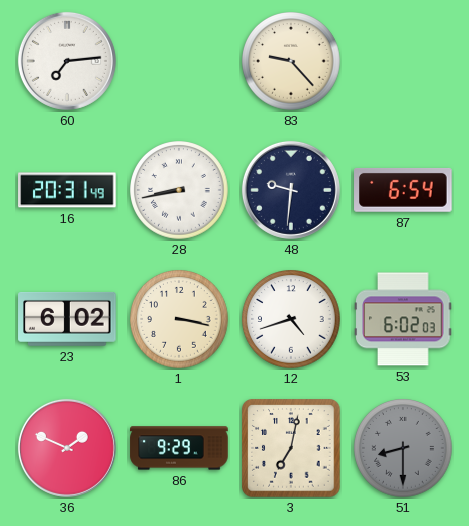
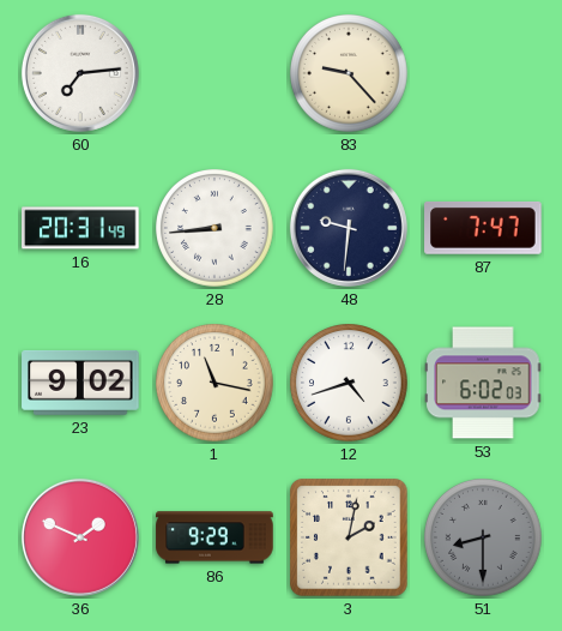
28: 8:43 -> 8:44
87: 6:54 -> 7:47
23: 6:02 -> 9:02
1: 3:17 -> 11:17
3: 7:02 -> 2:02
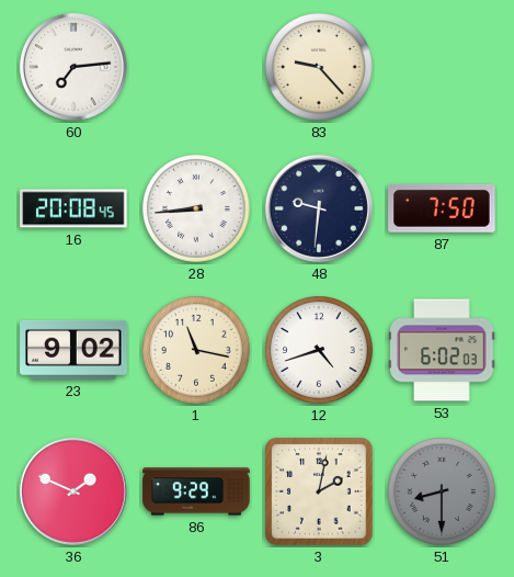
16: 20:31 -> 20:08
87: 7:47 -> 7:50
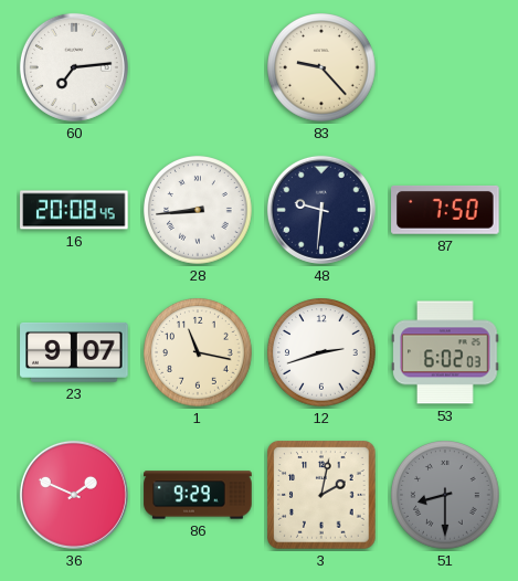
23: 9:02 -> 9:07
12: 4:42 -> 2:42
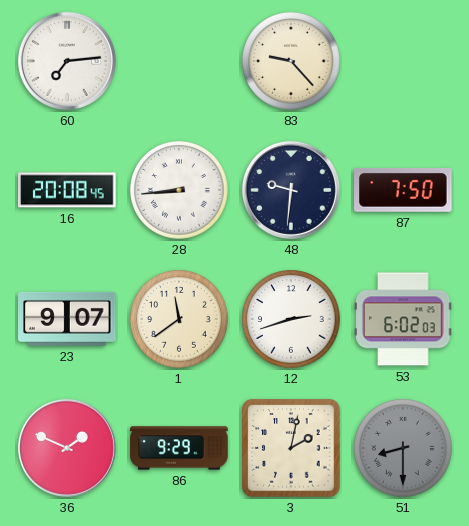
1: 11:17 -> 11:39
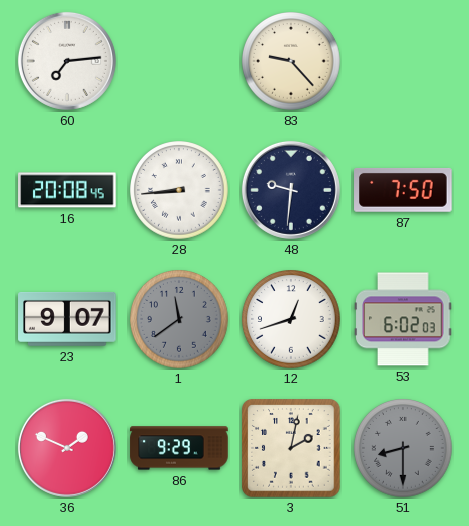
1 dial: cream -> grey
12: 2:42 -> 12:42
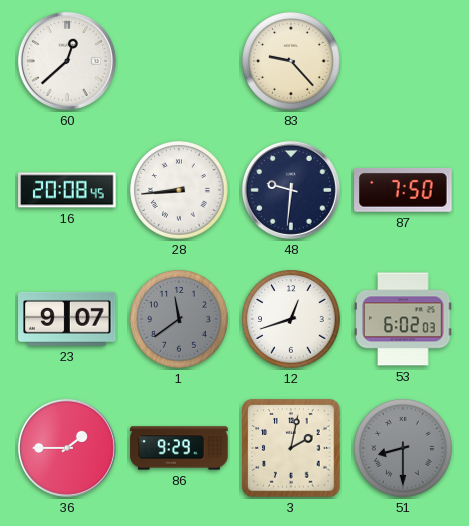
60: 7:14 -> 12:38
36: 1:49 -> 1:45
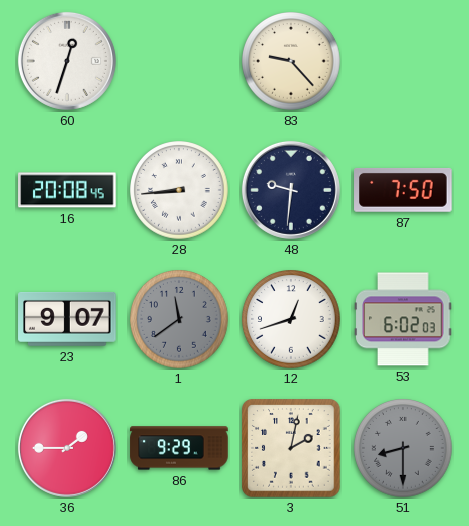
60: 12:38 -> 12:33
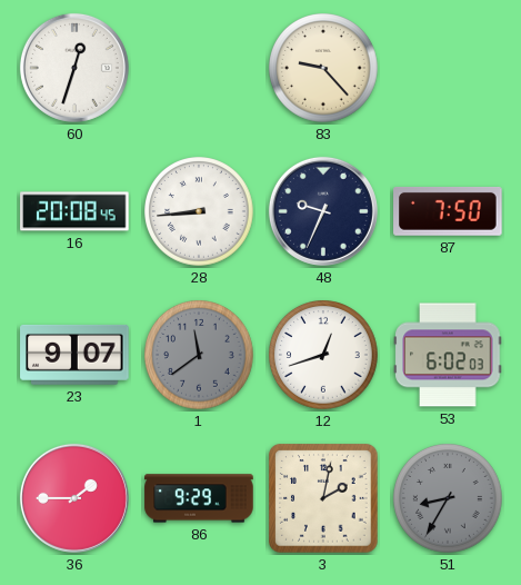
48: 9:31 -> 9:34
51: 8:30 -> 8:35
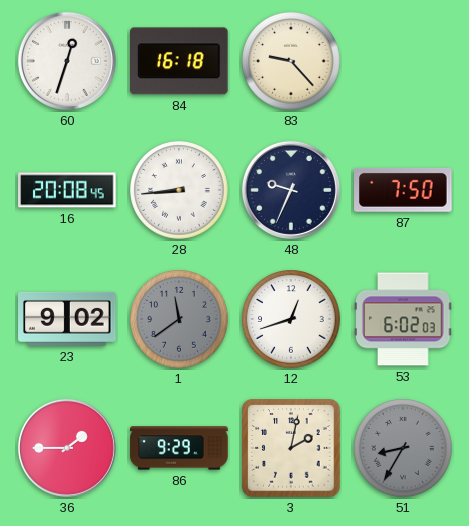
84: none -> 16:18
23: 9:07 -> 9:02
